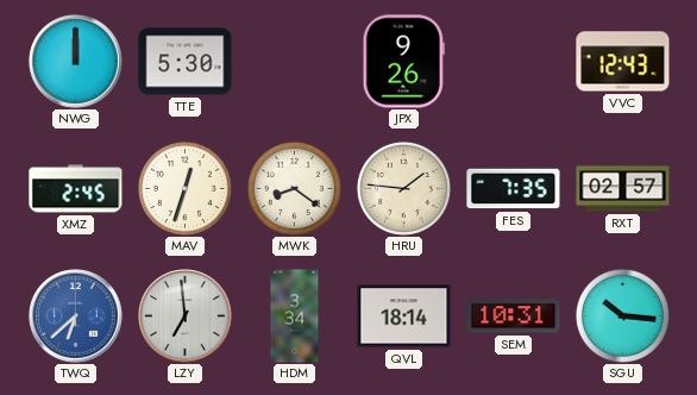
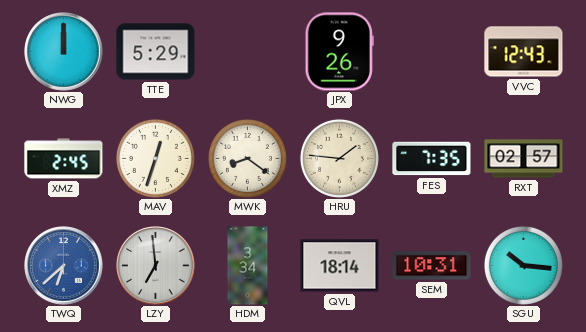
TTE: 5:30 -> 5:29
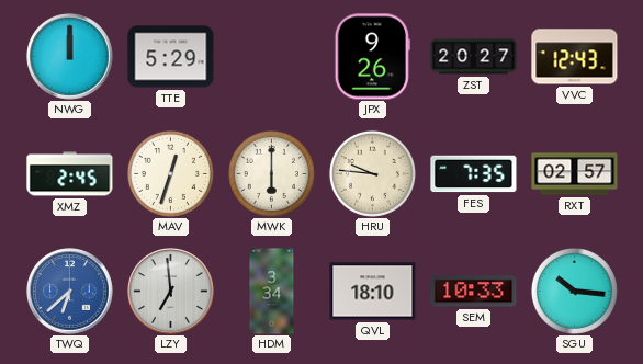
ZST: none -> 20:27
MWK: 8:21 -> 6:00
HRU: 1:46 -> 9:46
QVL: 18:14 -> 18:10
SEM: 10:31 -> 10:33
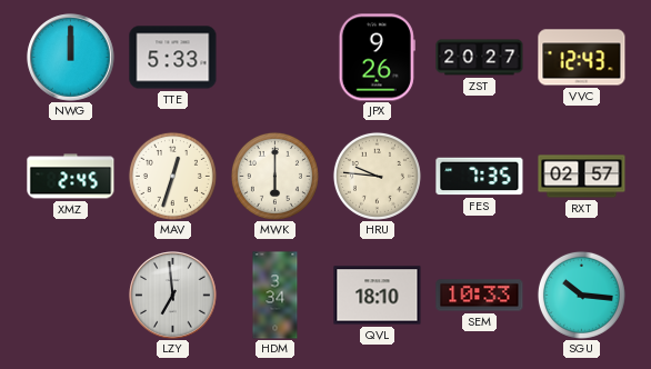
TTE: 5:29 -> 5:33
TWQ: 6:38 -> none
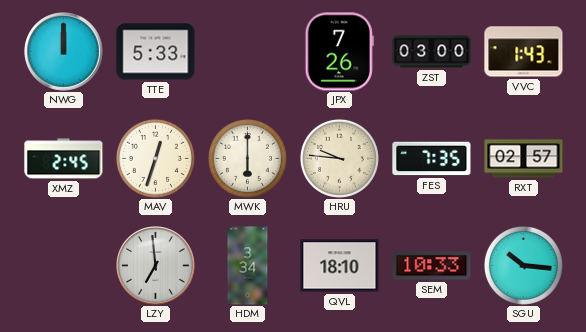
JPX: 9:26 -> 7:26
ZST: 20:27 -> 03:00
VVC: 12:43 -> 1:43
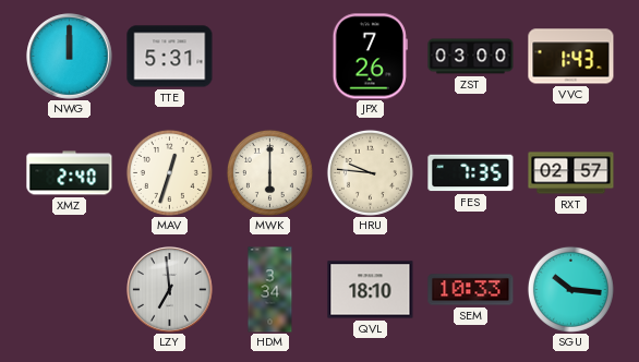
TTE: 5:33 -> 5:31
XMZ: 2:45 -> 2:40
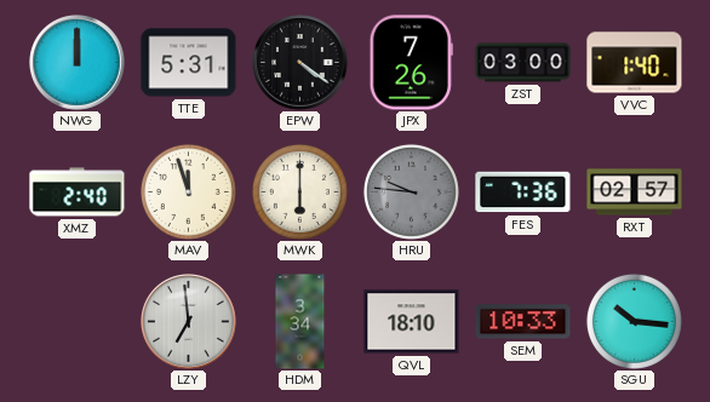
EPW: none -> 4:21
VVC: 1:43 -> 1:40
MAV: 12:33 -> 11:57
HRU dial: cream -> grey
FES: 7:35 -> 7:36
